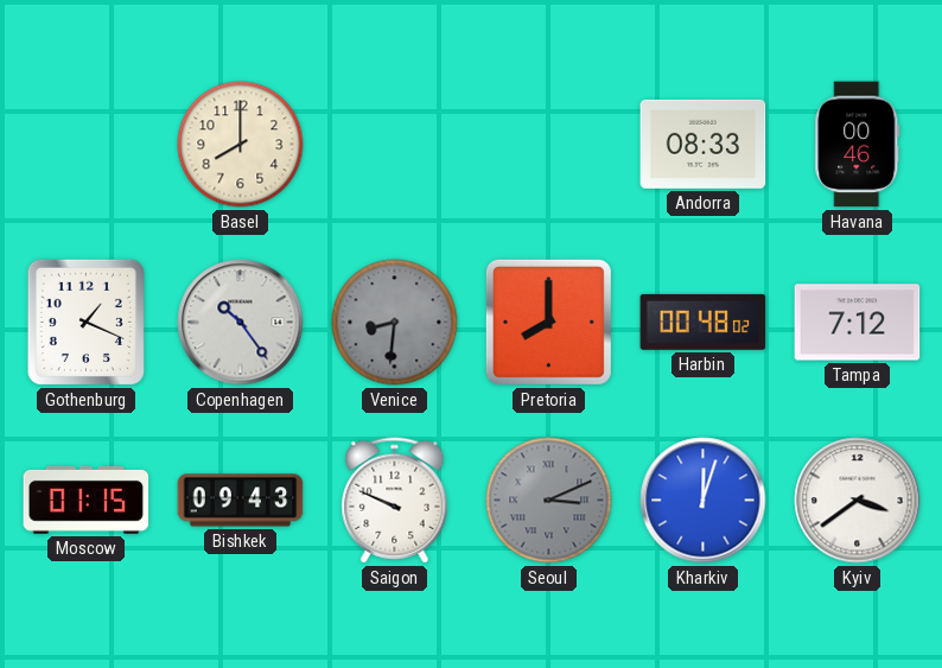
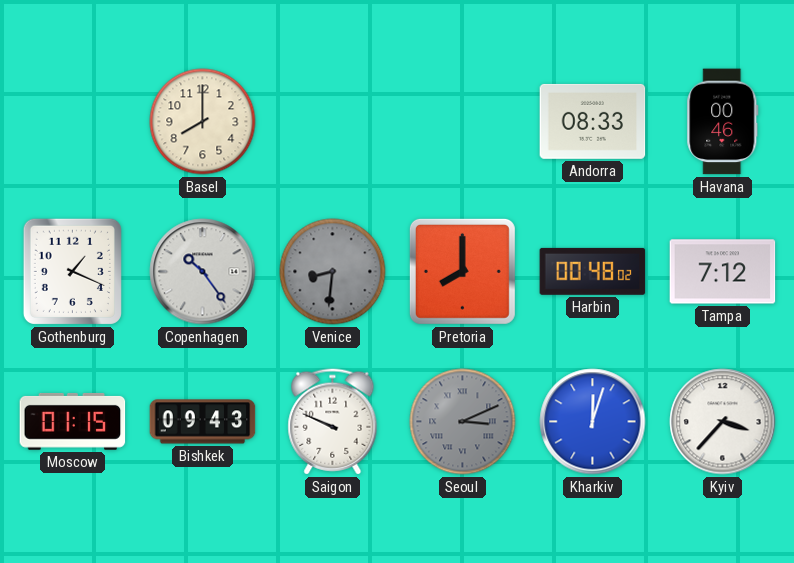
Kyiv: 3:39 -> 3:37
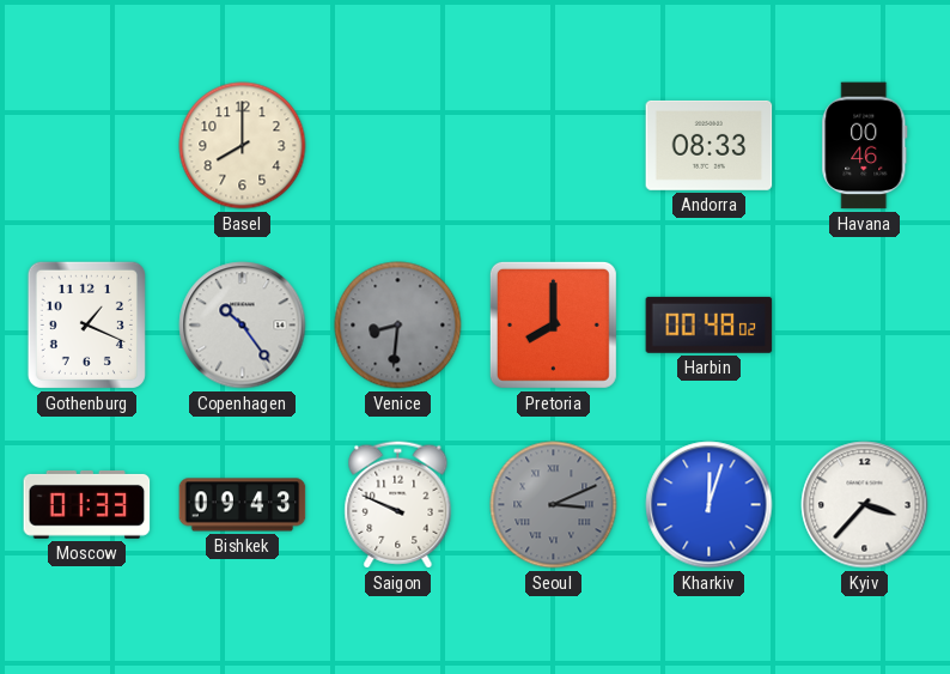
Tampa: 7:12 -> none
Moscow: 01:15 -> 01:33
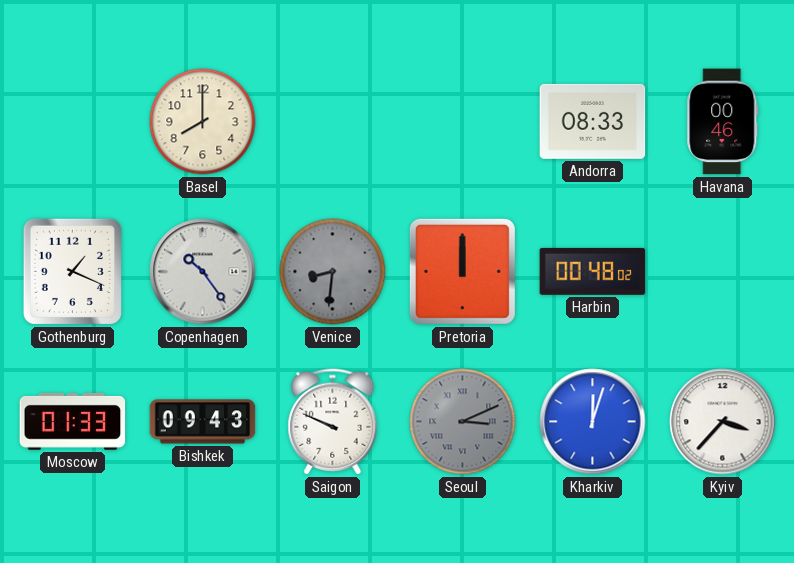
Pretoria: 8:00 -> 12:00
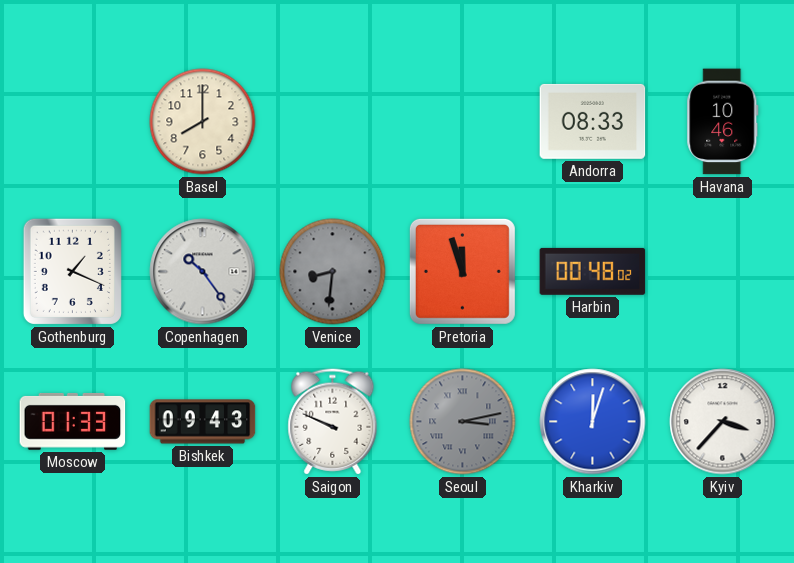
Havana: 00:46 -> 10:46
Pretoria: 12:00 -> 11:57
Seoul: 3:11 -> 3:13
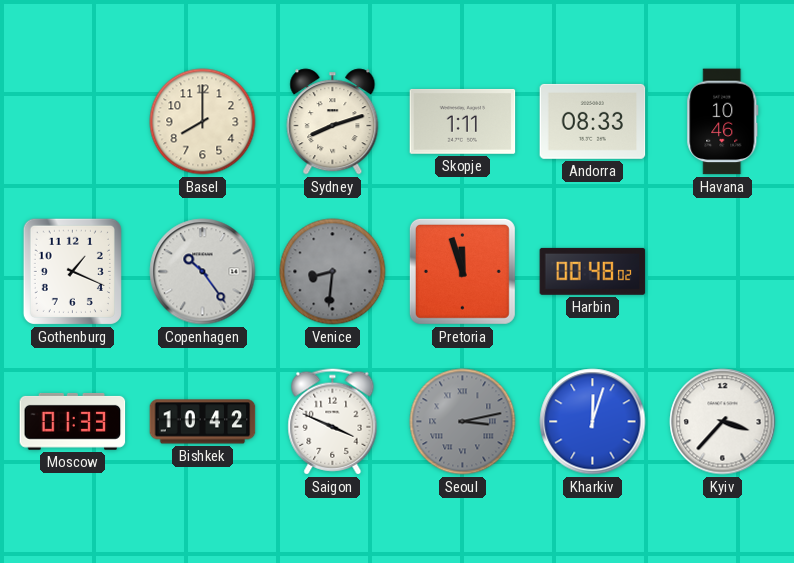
Sydney: none -> 8:12
Skopje: none -> 1:11
Bishkek: 09:43 -> 10:42
Saigon: 9:49 -> 3:49
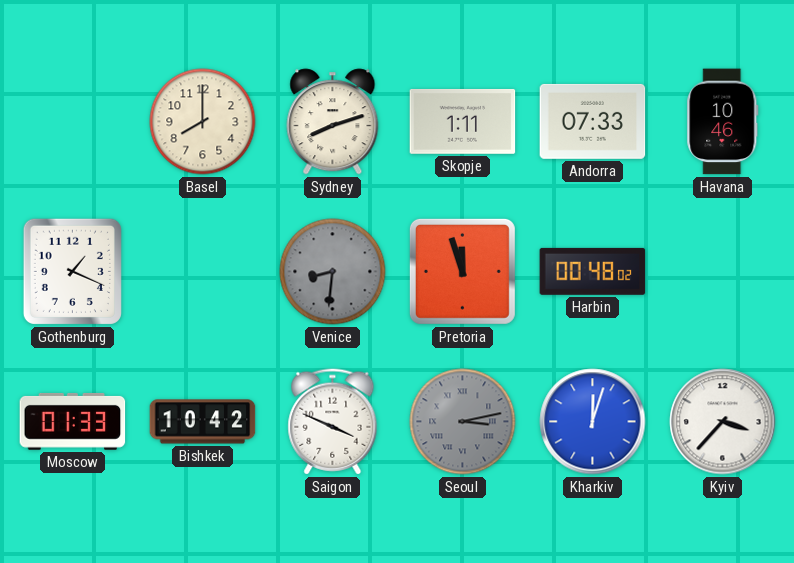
Andorra: 08:33 -> 07:33
Copenhagen: 10:24 -> none
